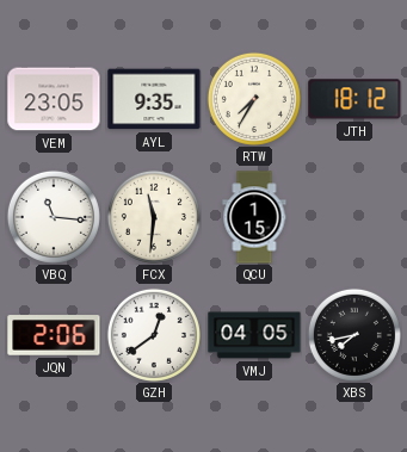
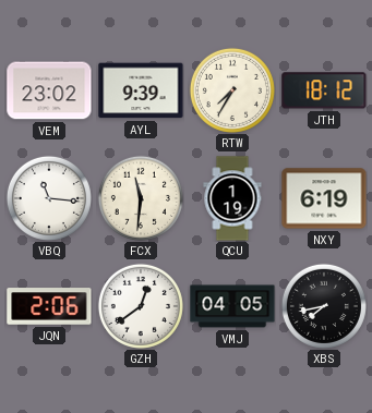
VEM: 23:05 -> 23:02
AYL: 9:35 -> 9:39
QCU: 1:15 -> 1:19
NXY: none -> 6:19
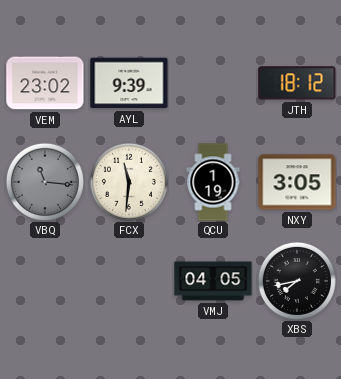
RTW: 7:35 -> none
VBQ dial: white -> grey
NXY: 6:19 -> 3:05
JQN: 2:06 -> none
GZH: 12:39 -> none
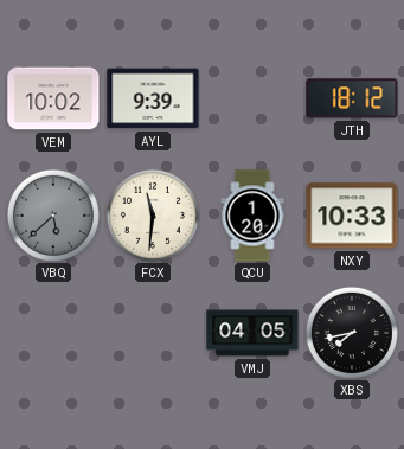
VEM: 23:02 -> 10:02
VBQ: 11:16 -> 5:38
QCU: 1:19 -> 1:20
NXY: 3:05 -> 10:33
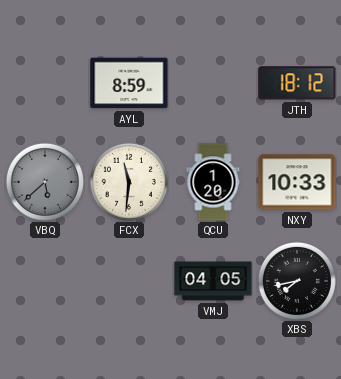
VEM: 10:02 -> none
AYL: 9:39 -> 8:59
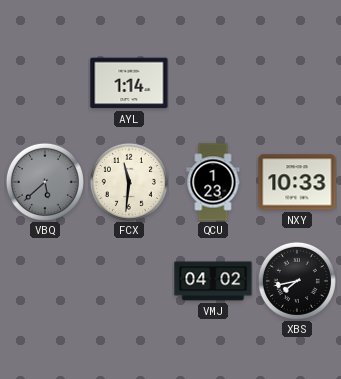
AYL: 8:59 -> 1:14
JTH: 18:12 -> none
QCU: 1:20 -> 1:23
VMJ: 04:05 -> 04:02
